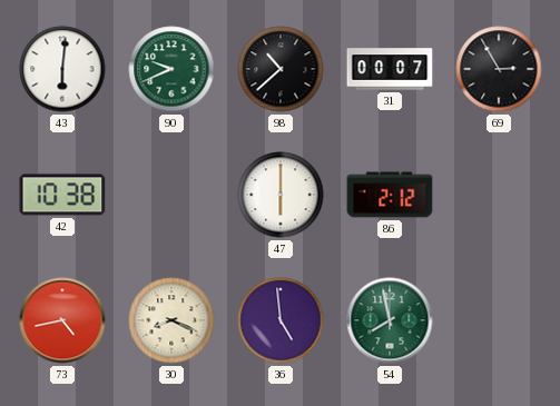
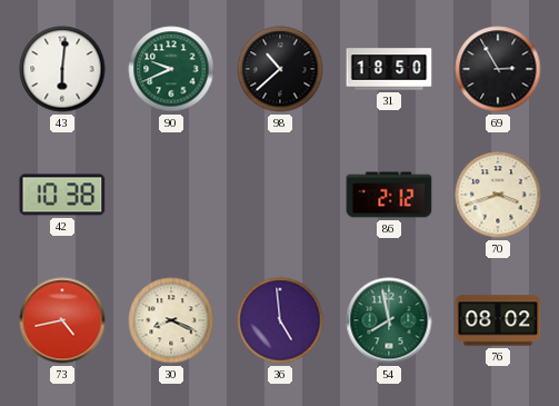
31: 00:07 -> 18:50
47: 6:00 -> none
70: none -> 3:42
76: none -> 08:02
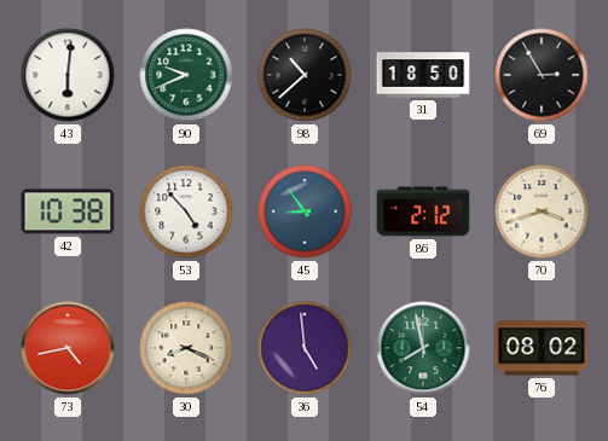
53: none -> 4:53
45: none -> 8:54
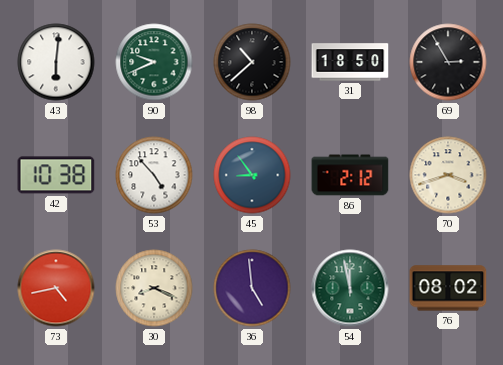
54: 7:58 -> 11:58
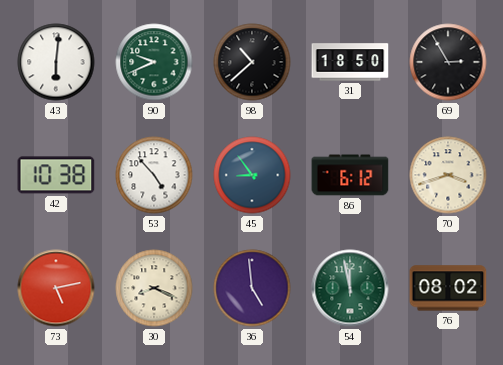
86: 2:12 -> 6:12
73: 4:43 -> 5:13
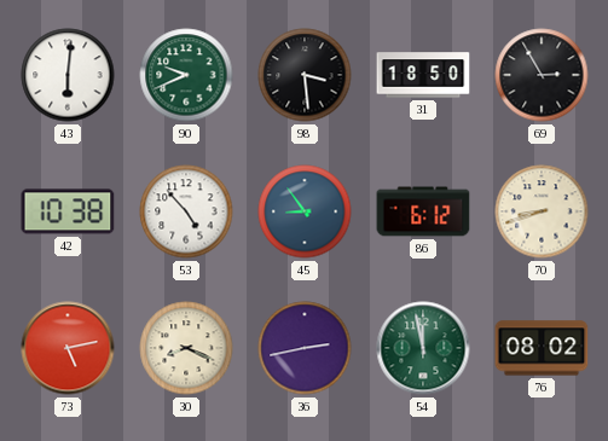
98: 10:38 -> 3:29
70: 3:42 -> 8:42
36: 4:59 -> 2:43
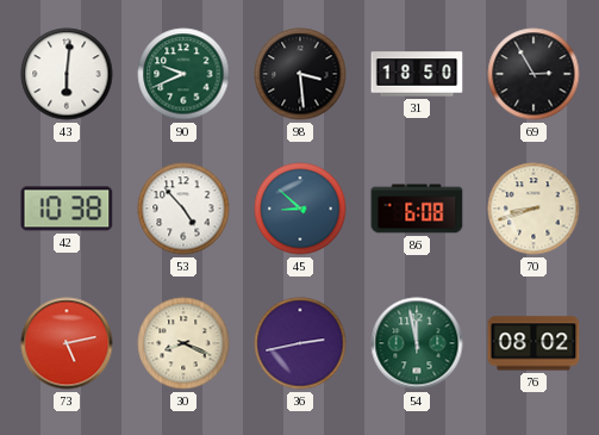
45: 8:54 -> 8:52
86: 6:12 -> 6:08
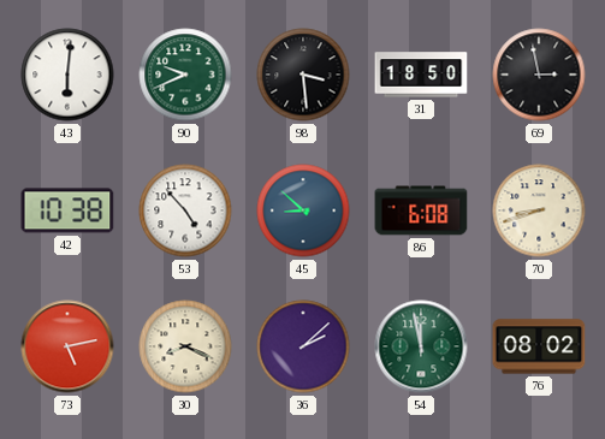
69: 2:55 -> 2:58
36: 2:43 -> 2:08
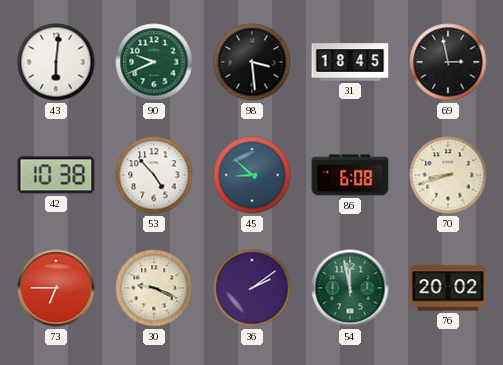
31: 18:50 -> 18:45
73: 5:13 -> 6:45
30: 8:19 -> 9:19
36: 2:08 -> 2:09
76: 08:02 -> 20:02
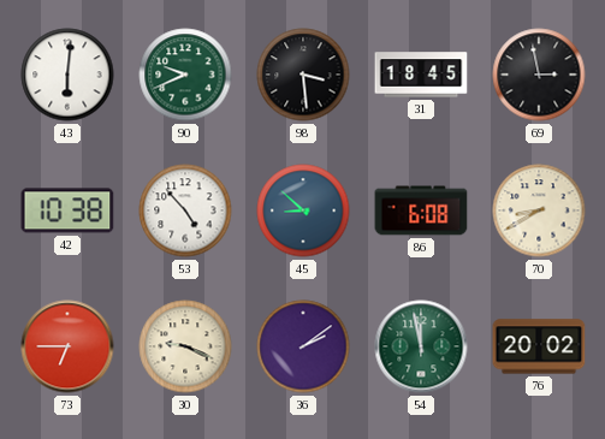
70: 8:42 -> 8:40
